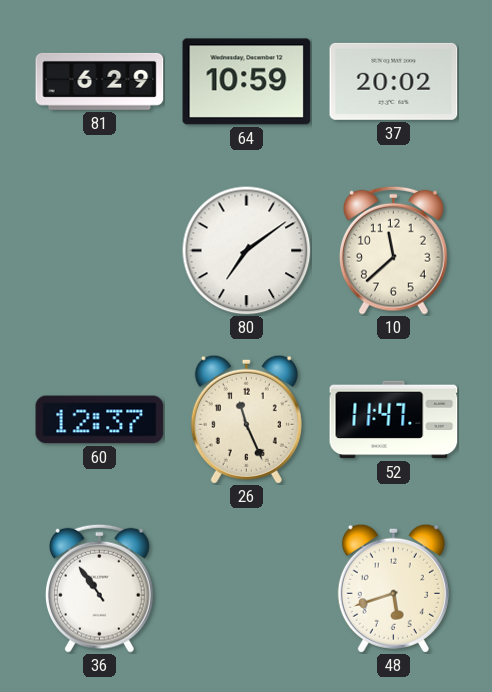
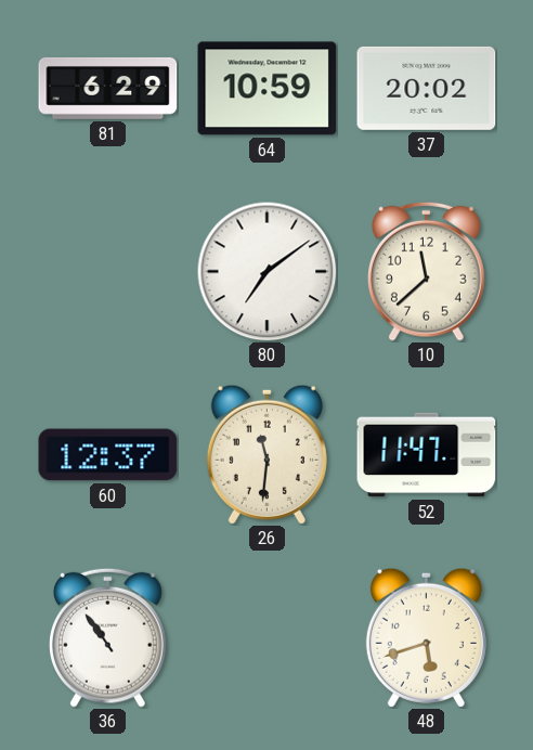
26: 11:26 -> 11:31
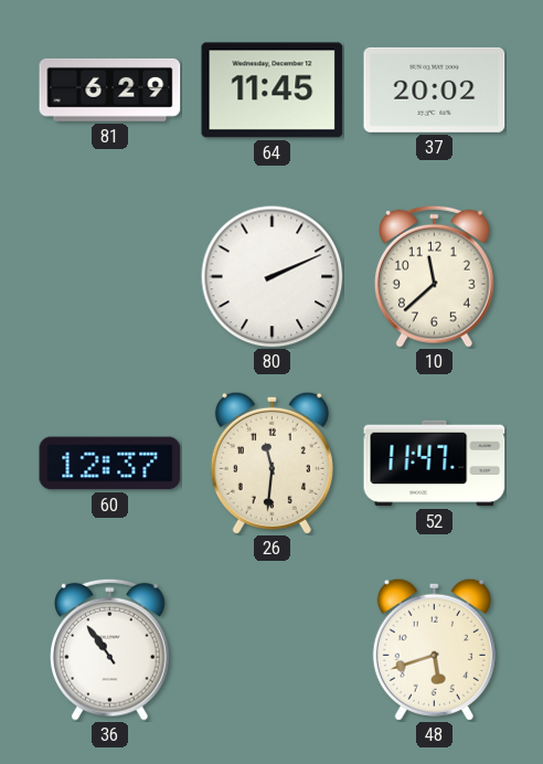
64: 10:59 -> 11:45
80: 7:09 -> 2:11
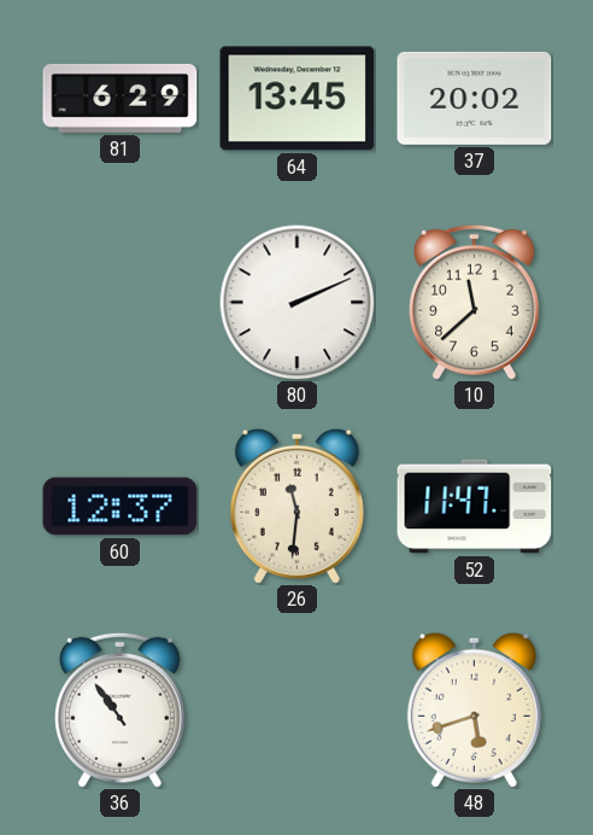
64: 11:45 -> 13:45
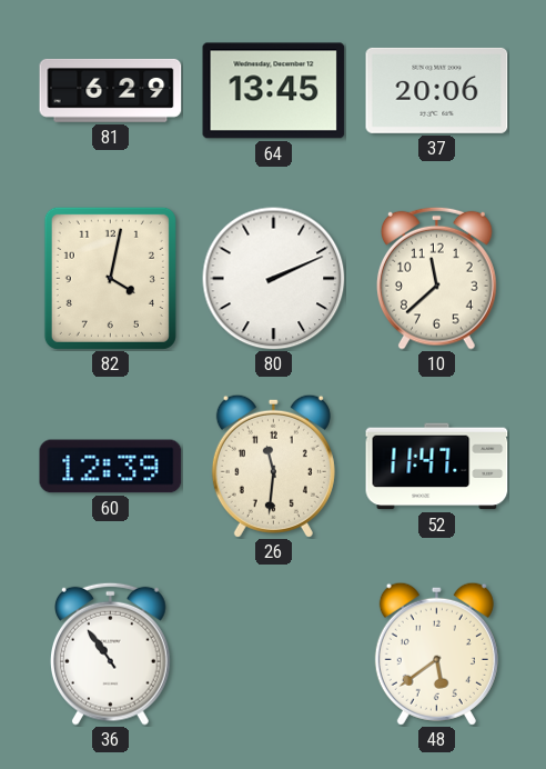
37: 20:02 -> 20:06
82: none -> 4:02
60: 12:37 -> 12:39
48: 5:42 -> 5:39
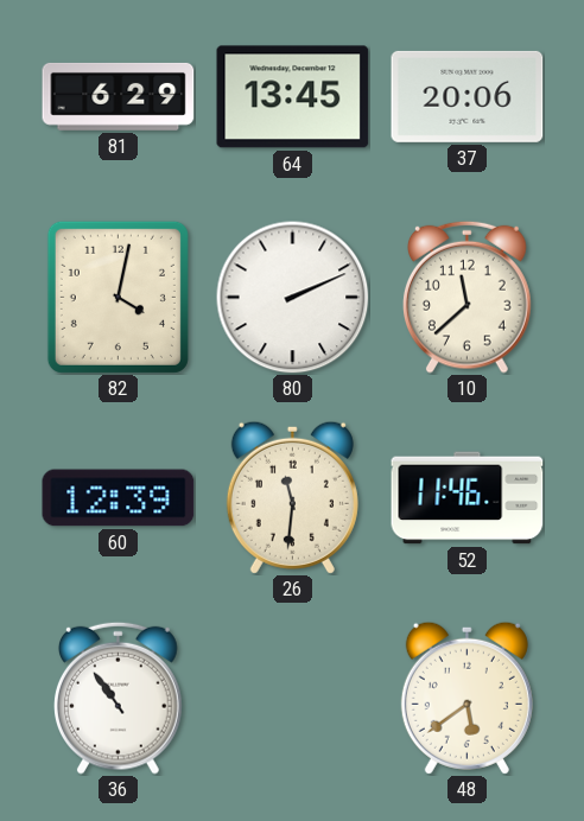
52: 11:47 -> 11:46
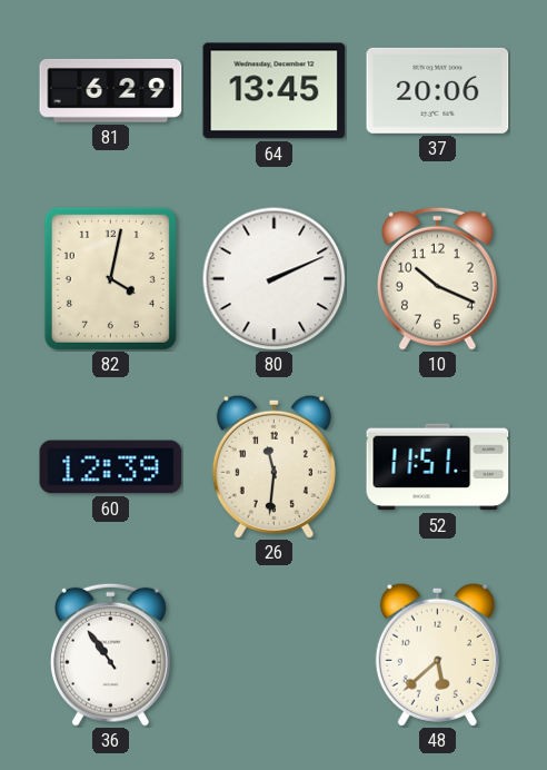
10: 11:38 -> 10:19
52: 11:46 -> 11:51
48: 5:39 -> 5:38
